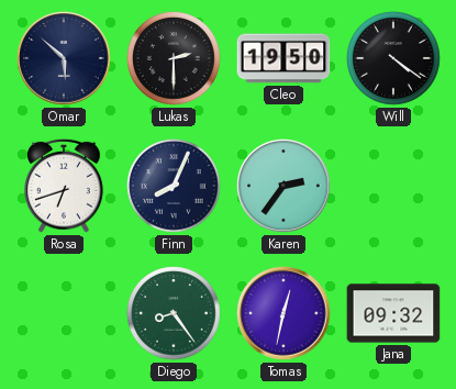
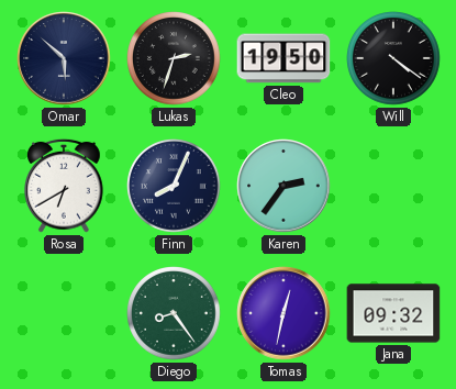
Lukas: 2:30 -> 2:33
Rosa: 6:42 -> 6:40
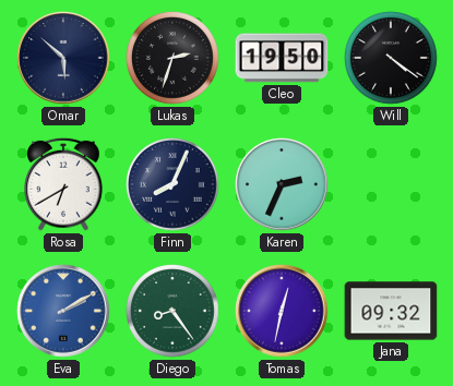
Karen: 2:36 -> 2:34
Eva: none -> 2:10
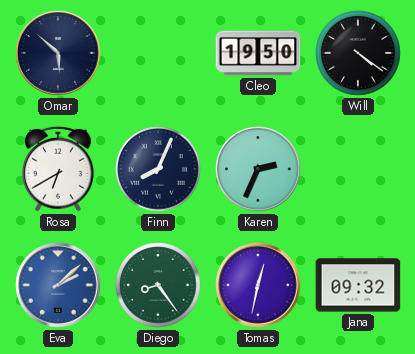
Lukas: 2:33 -> none
Eva: 2:10 -> 2:08
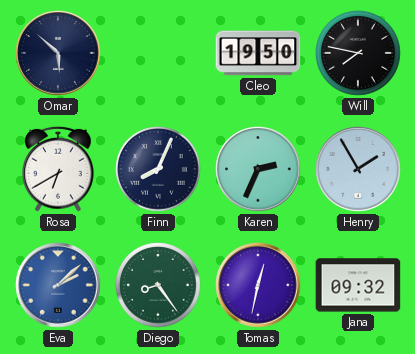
Will: 4:21 -> 7:47
Henry: none -> 1:55
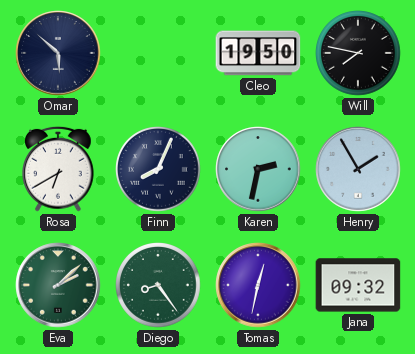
Karen: 2:34 -> 2:32
Eva dial: blue -> green
